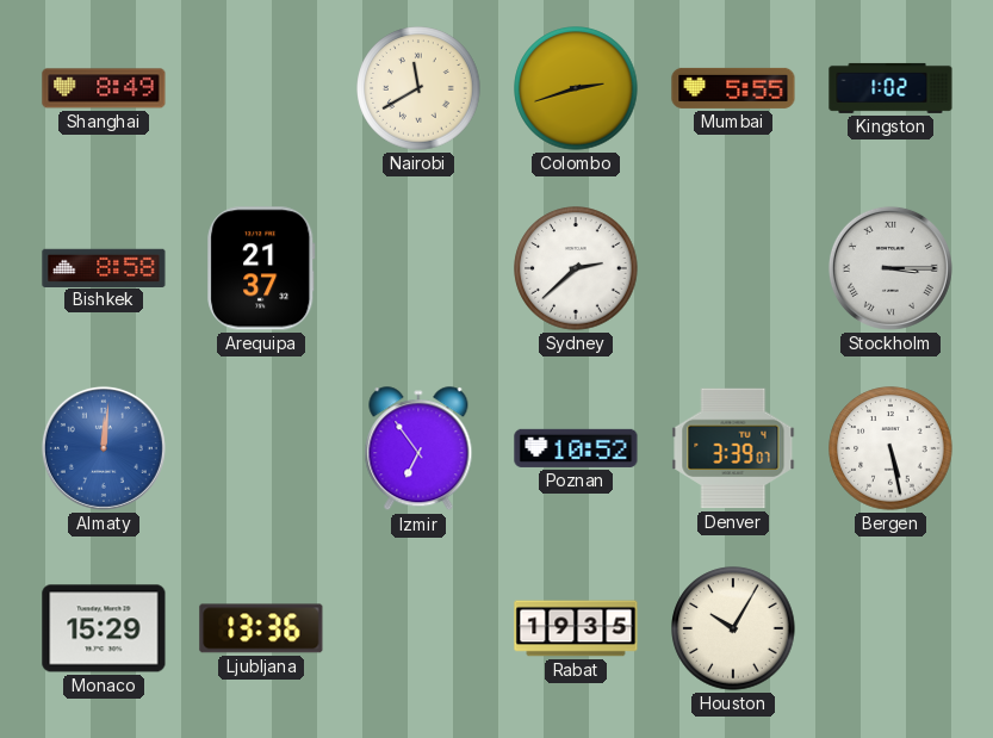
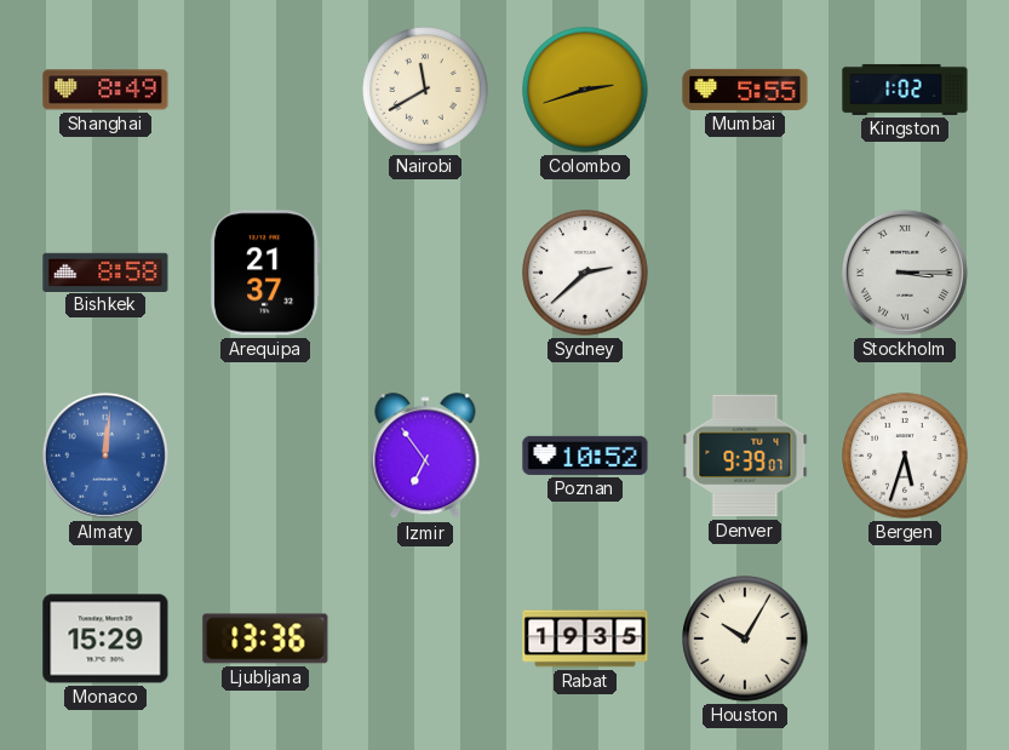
Denver: 3:39 -> 9:39
Bergen: 5:28 -> 5:33
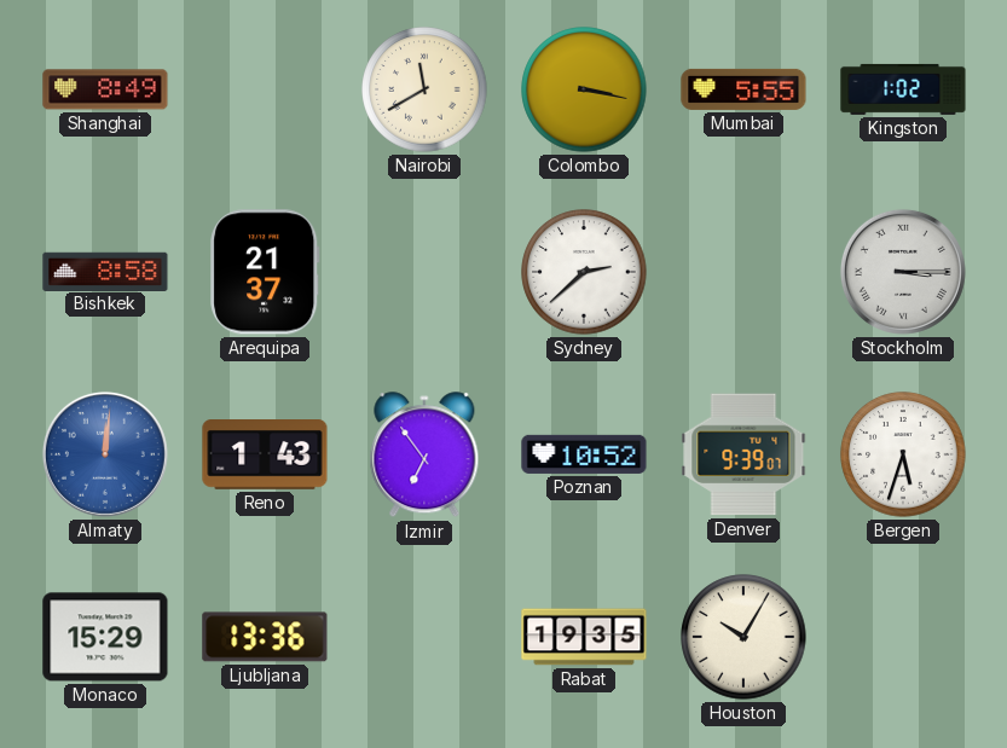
Colombo: 2:42 -> 3:17
Reno: none -> 1:43
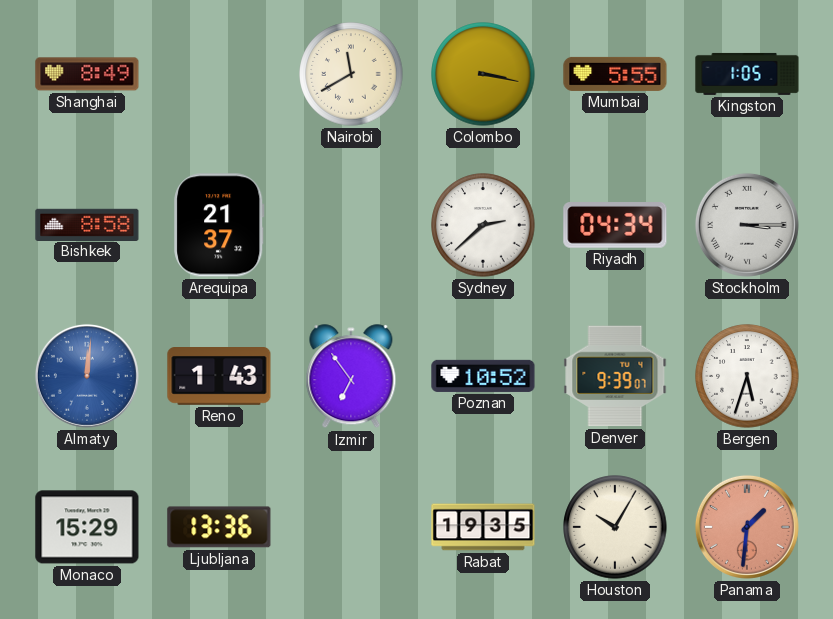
Kingston: 1:02 -> 1:05
Riyadh: none -> 04:34
Panama: none -> 1:31
